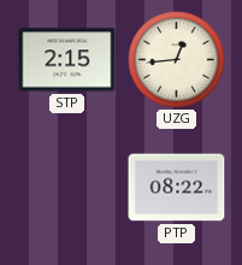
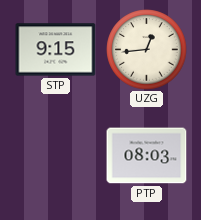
STP: 2:15 -> 9:15
PTP: 08:22 -> 08:03
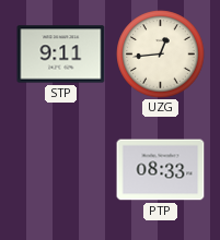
STP: 9:15 -> 9:11
PTP: 08:03 -> 08:33
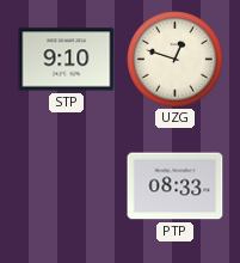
STP: 9:11 -> 9:10
UZG: 12:44 -> 12:48
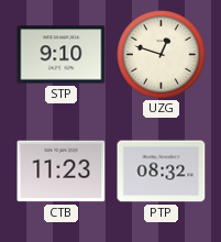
CTB: none -> 11:23
PTP: 08:33 -> 08:32
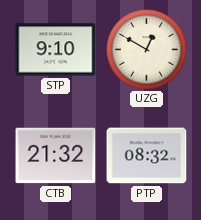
UZG: 12:48 -> 12:50
CTB: 11:23 -> 21:32
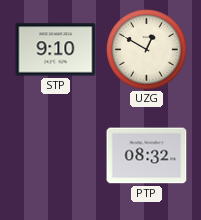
CTB: 21:32 -> none
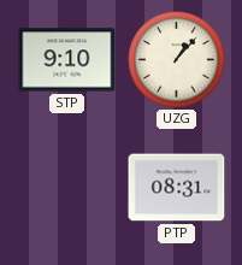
UZG: 12:50 -> 1:07
PTP: 08:32 -> 08:31
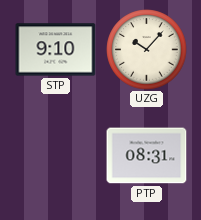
UZG: 1:07 -> 10:07
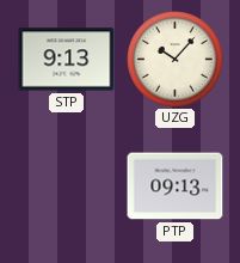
STP: 9:10 -> 9:13
PTP: 08:31 -> 09:13
